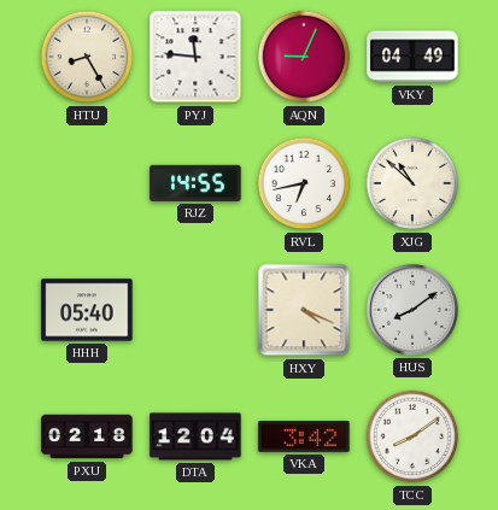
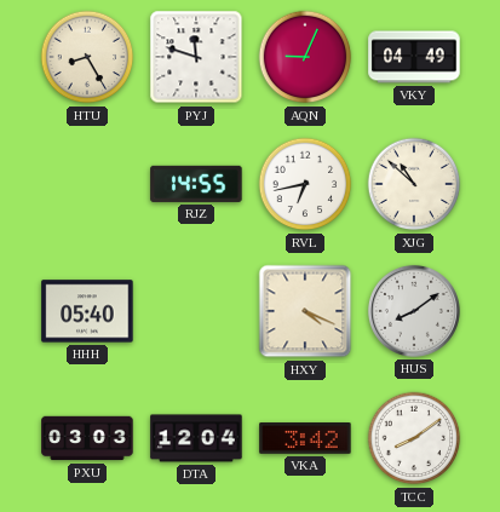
PYJ: 11:46 -> 11:48
PXU: 02:18 -> 03:03
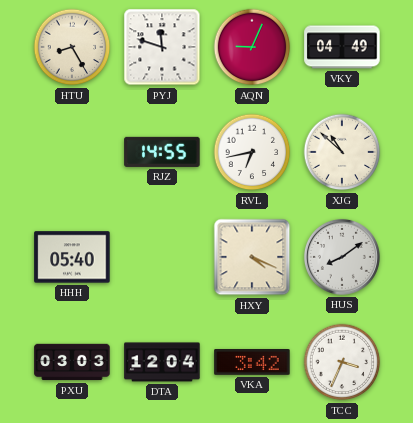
TCC: 8:09 -> 3:34
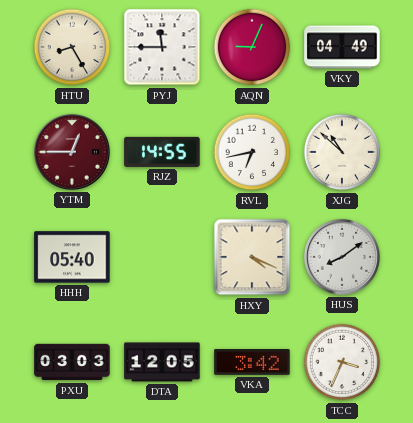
PYJ: 11:48 -> 11:45
YTM: none -> 12:45
DTA: 12:04 -> 12:05
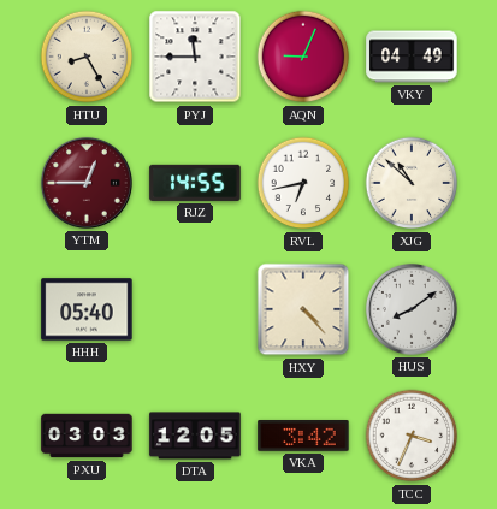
HXY: 4:19 -> 4:23
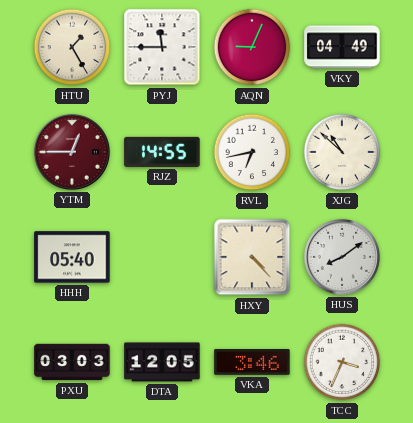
HTU: 8:25 -> 1:25
VKA: 3:42 -> 3:46
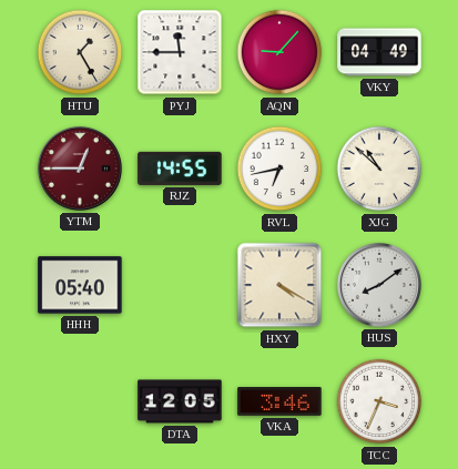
AQN: 9:04 -> 9:07
HXY: 4:23 -> 4:20
PXU: 03:03 -> none
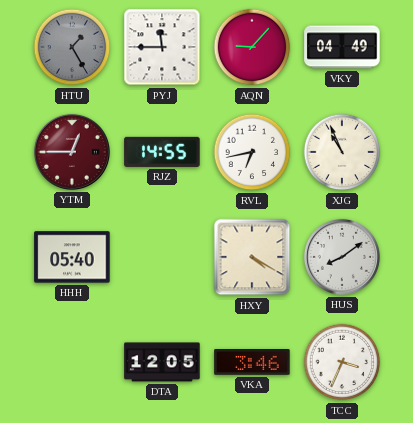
HTU dial: cream -> grey
XJG: 10:52 -> 10:56
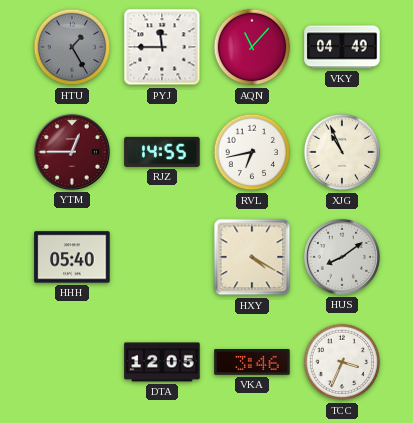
AQN: 9:07 -> 11:07
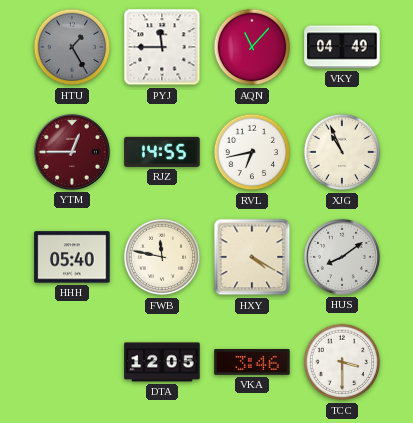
FWB: none -> 11:47
TCC: 3:34 -> 3:30
